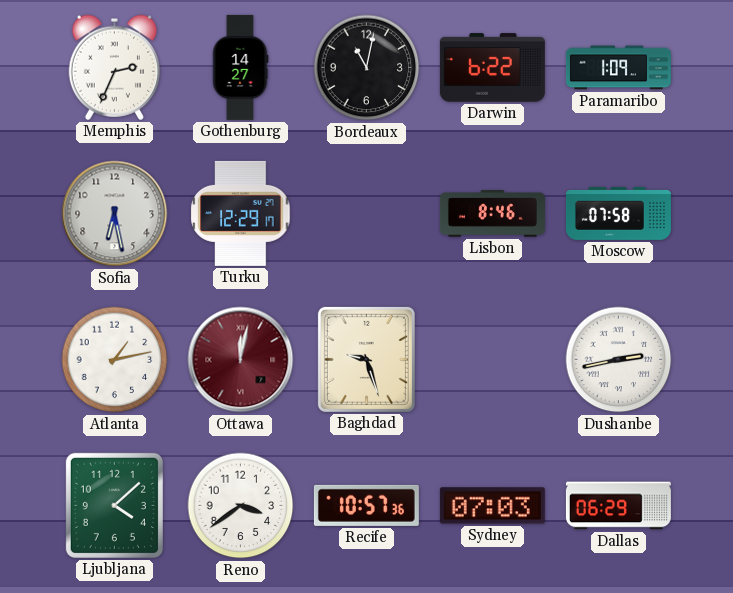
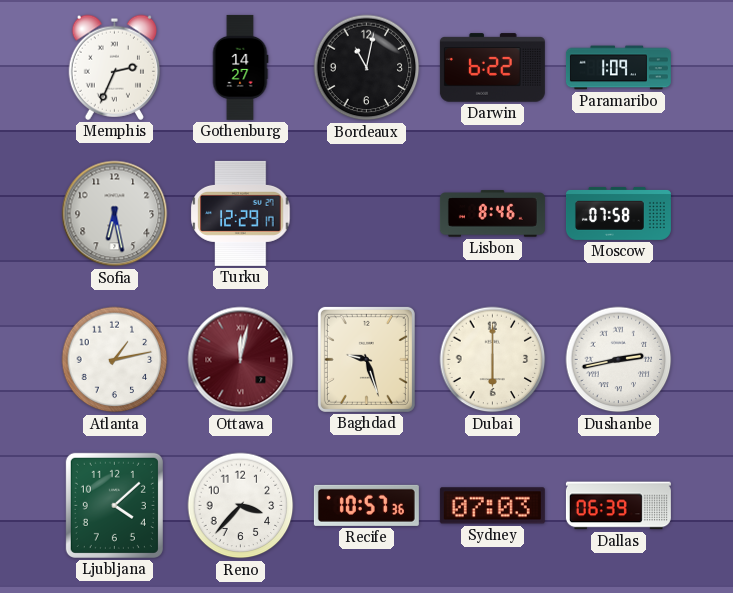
Dubai: none -> 6:00
Reno: 3:39 -> 3:37
Dallas: 06:29 -> 06:39
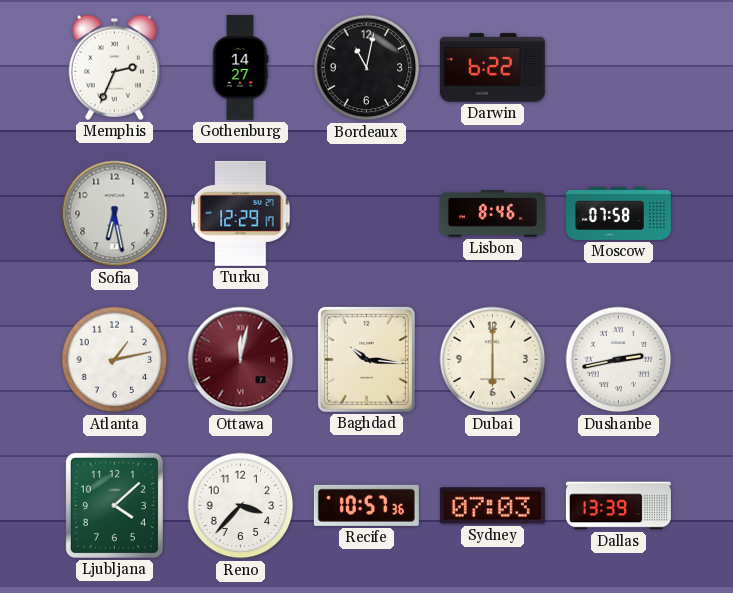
Paramaribo: 1:09 -> none
Baghdad: 9:27 -> 10:16
Dallas: 06:39 -> 13:39
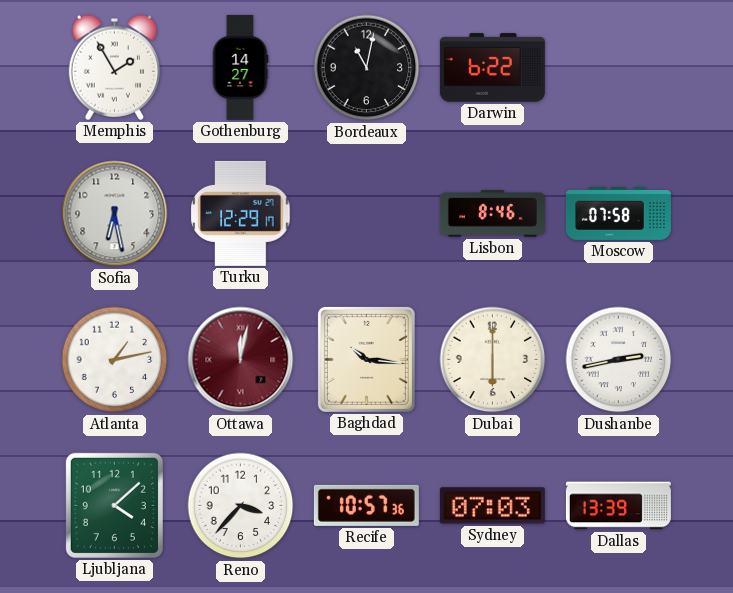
Memphis: 2:34 -> 1:55
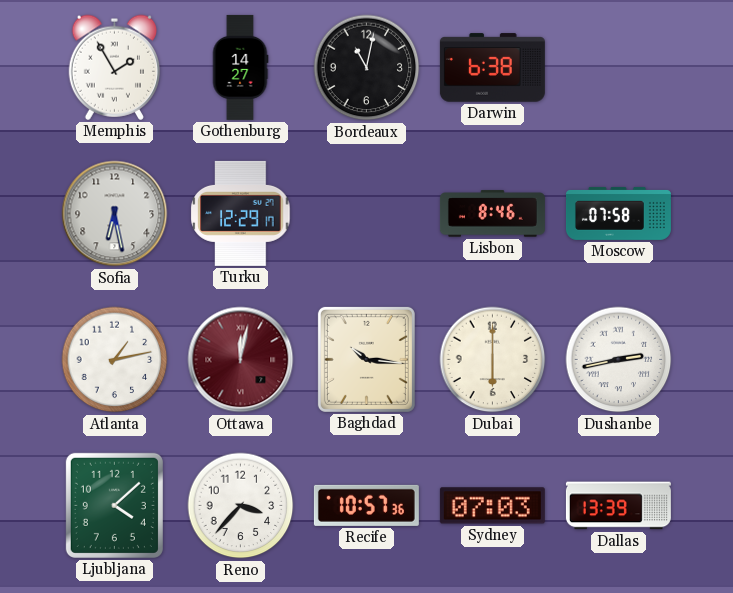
Darwin: 6:22 -> 6:38
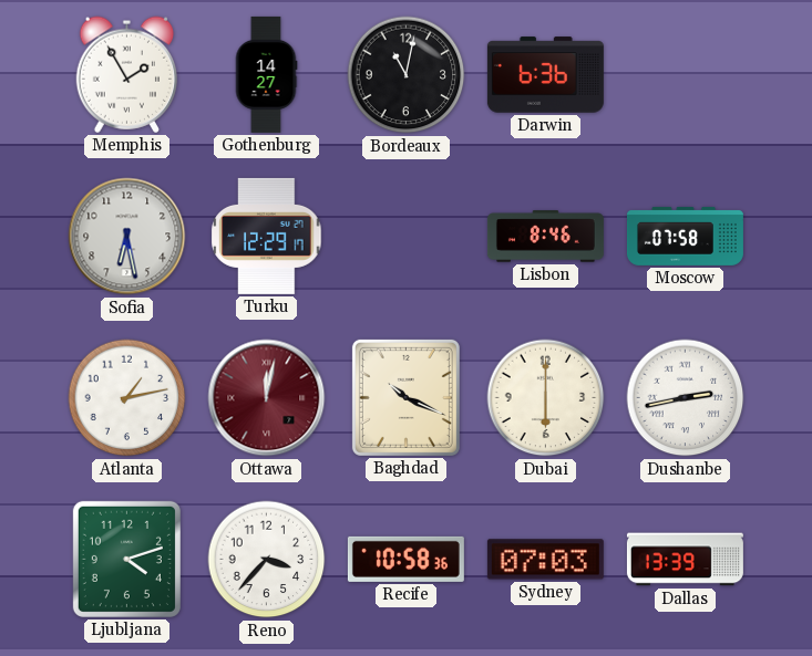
Darwin: 6:38 -> 6:36
Baghdad: 10:16 -> 10:19
Ljubljana: 4:08 -> 4:12
Recife: 10:57 -> 10:58
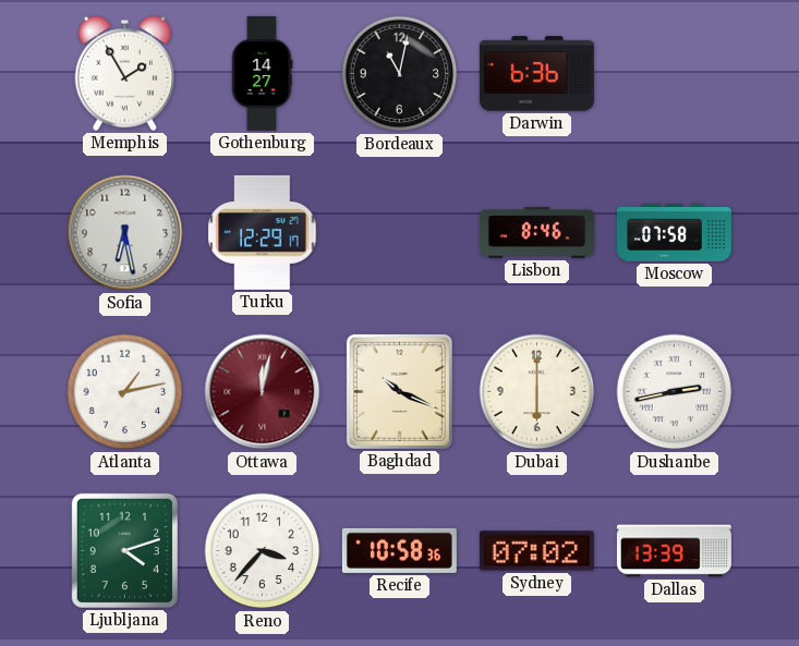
Sydney: 07:03 -> 07:02
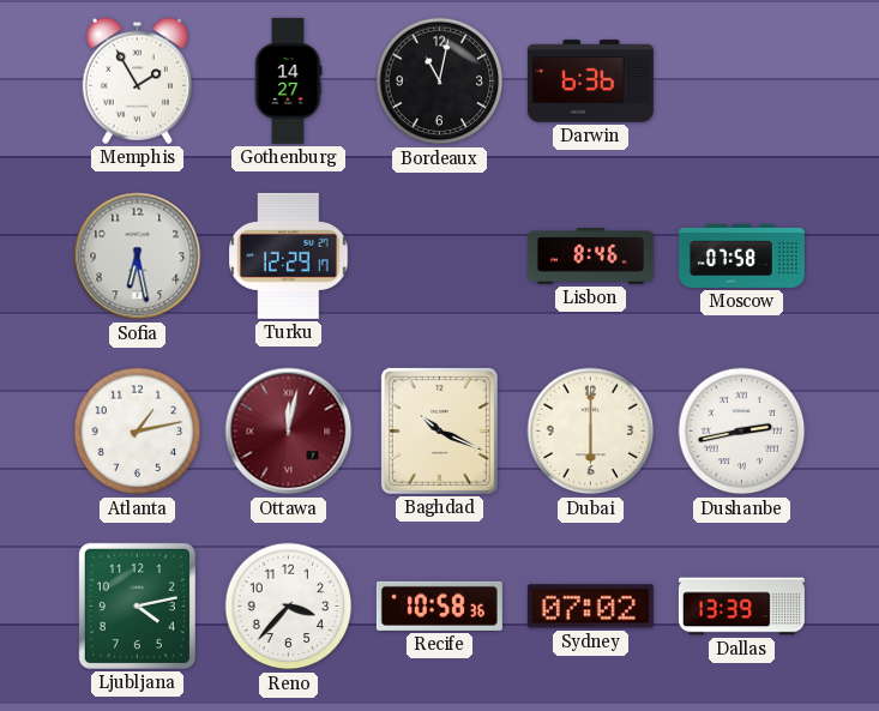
Ljubljana: 4:12 -> 4:13
